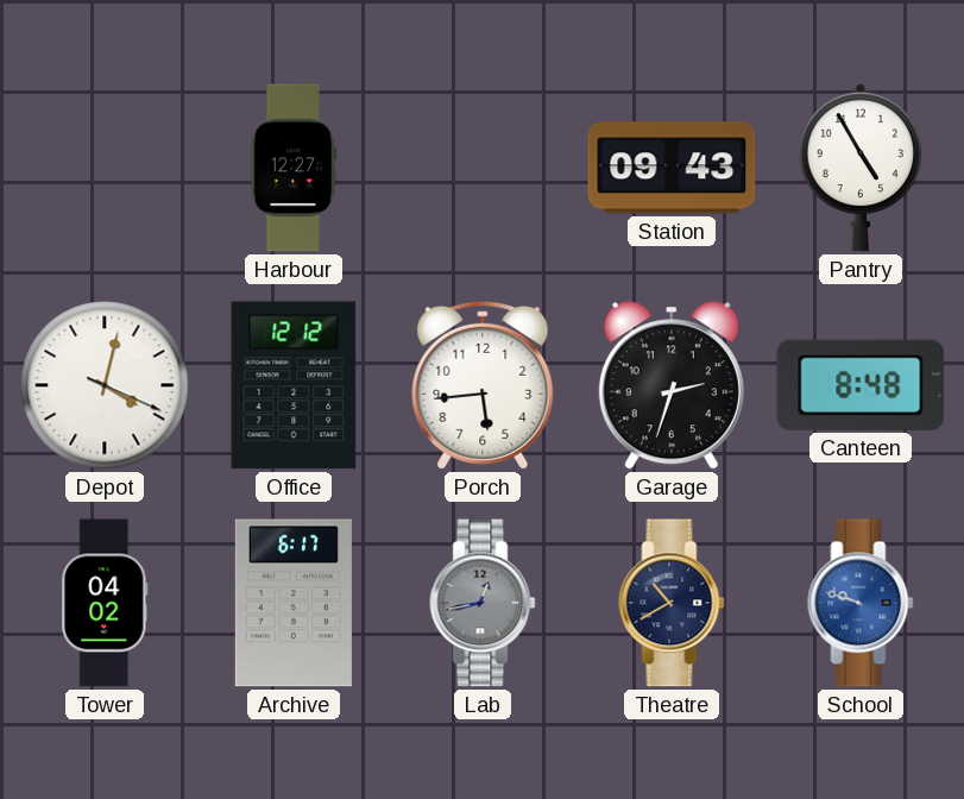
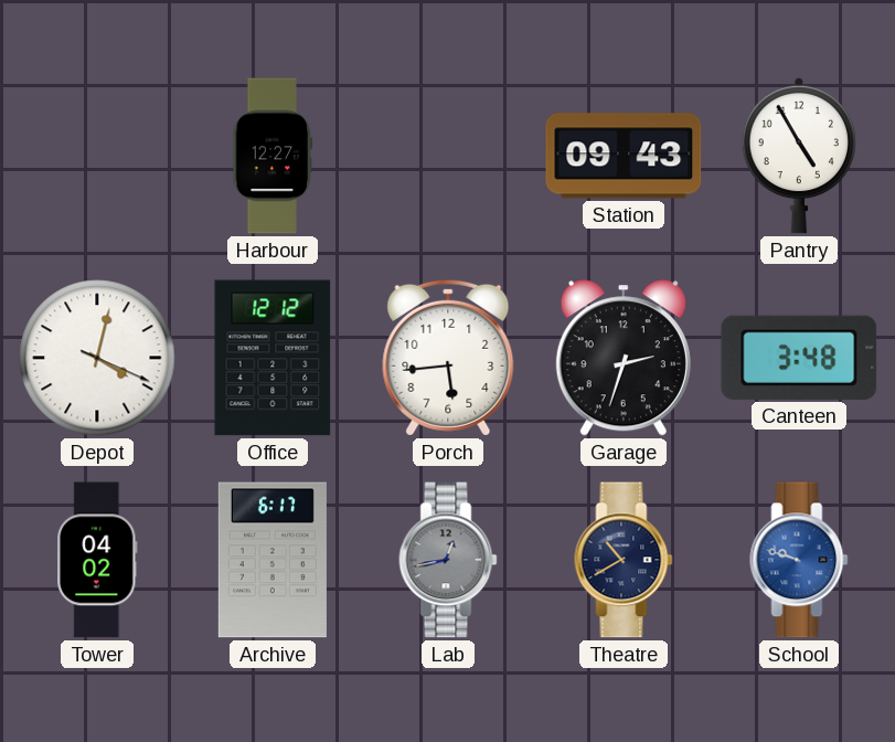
Canteen: 8:48 -> 3:48
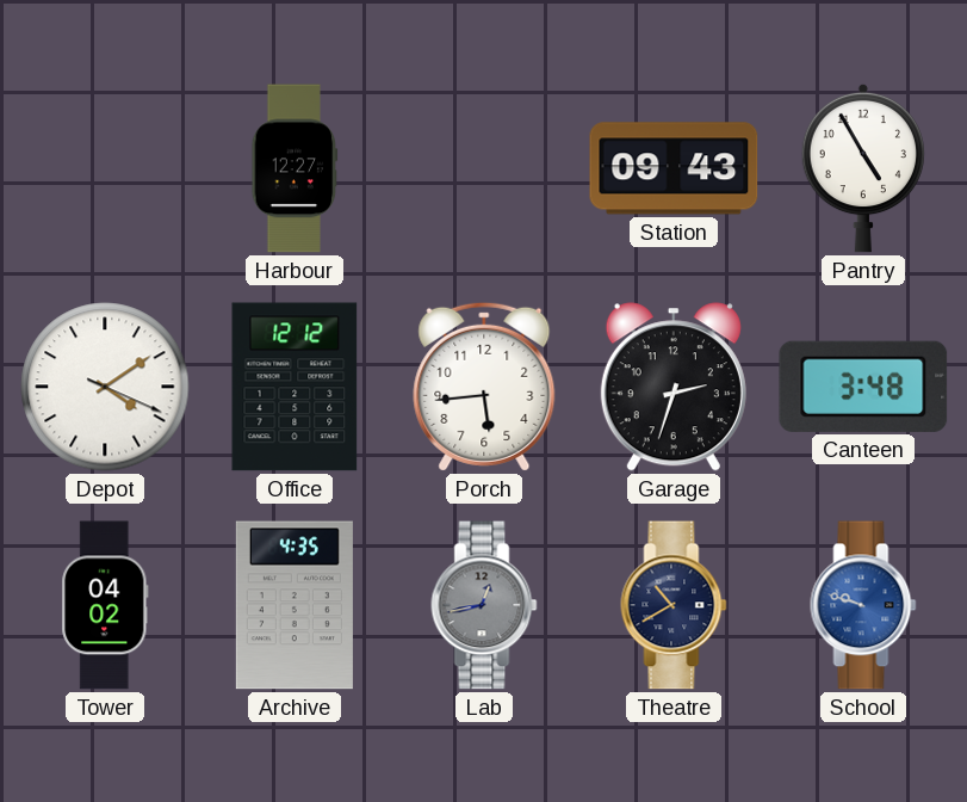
Depot: 4:02 -> 4:09
Archive: 6:17 -> 4:35
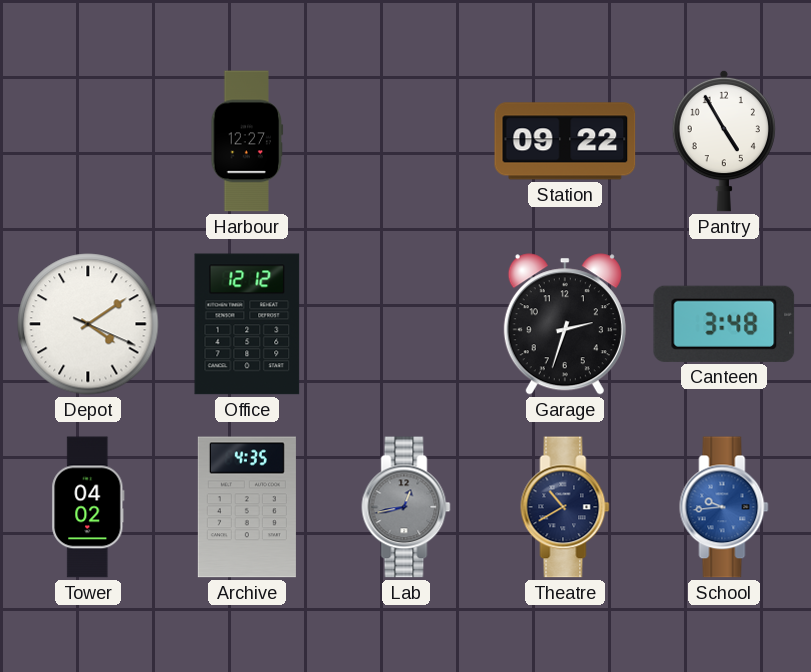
Station: 09:43 -> 09:22
Porch: 5:44 -> none
School: 9:48 -> 9:44
